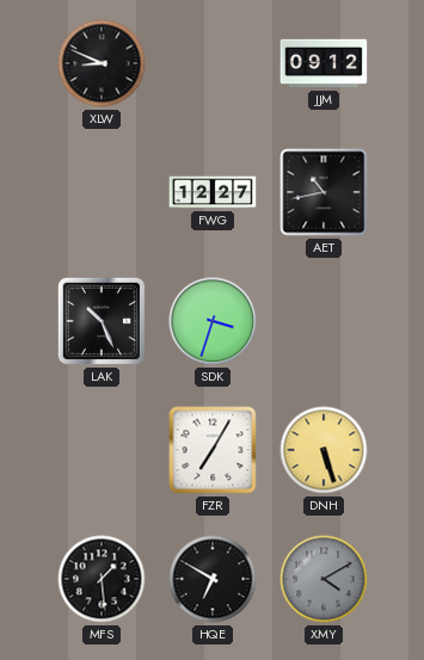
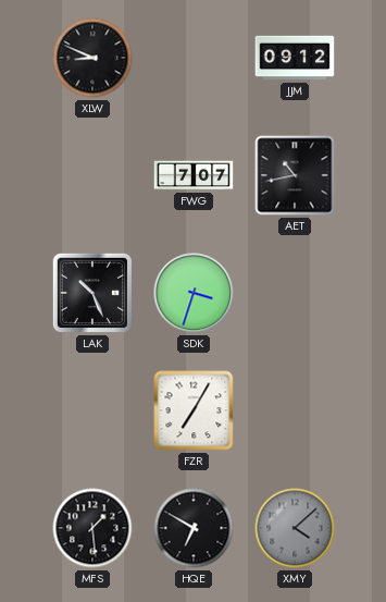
FWG: 12:27 -> 7:07
DNH: 5:27 -> none
XMY: 4:10 -> 4:08
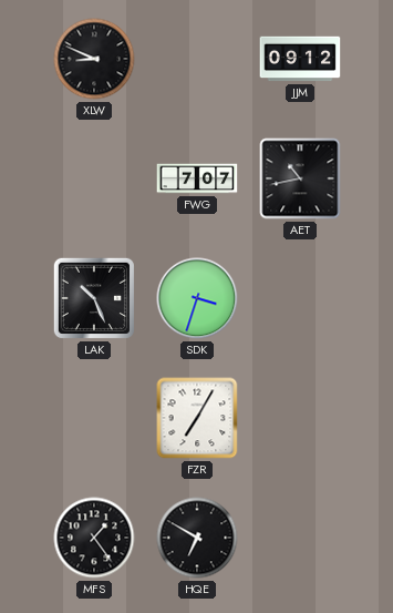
MFS: 1:29 -> 1:24
XMY: 4:08 -> none
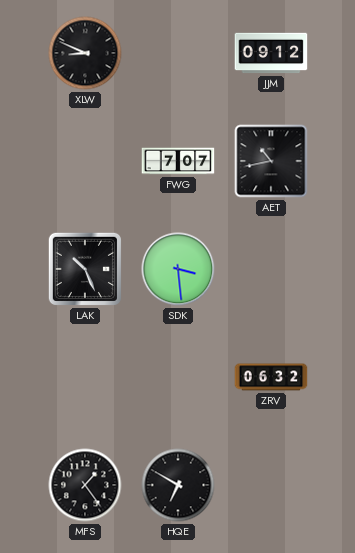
SDK: 3:33 -> 3:29
FZR: 7:05 -> none
ZRV: none -> 06:32
